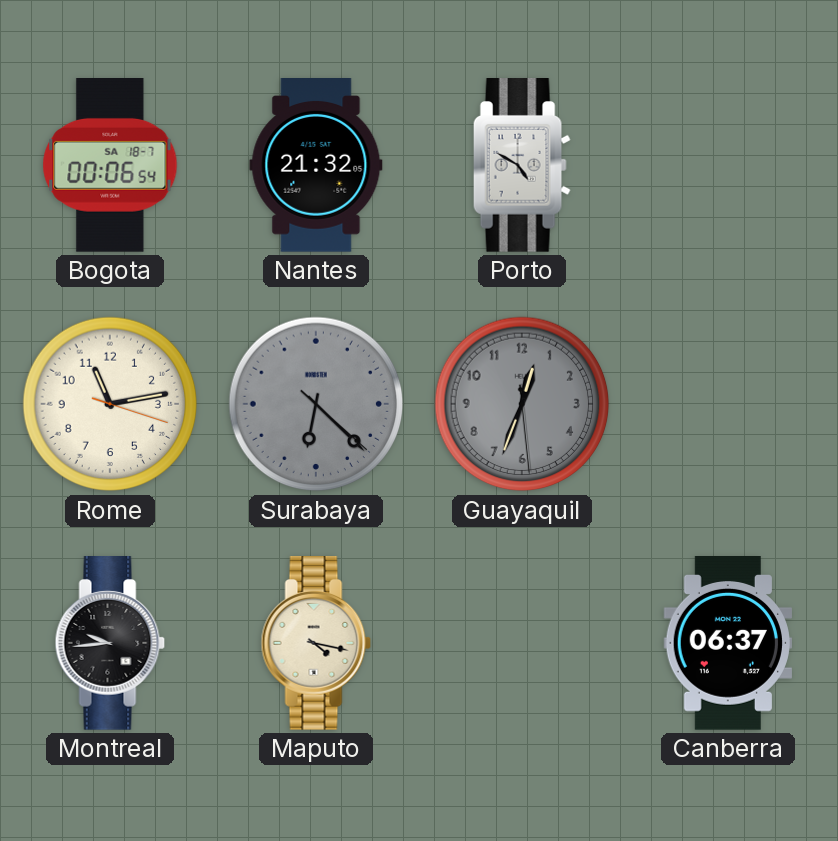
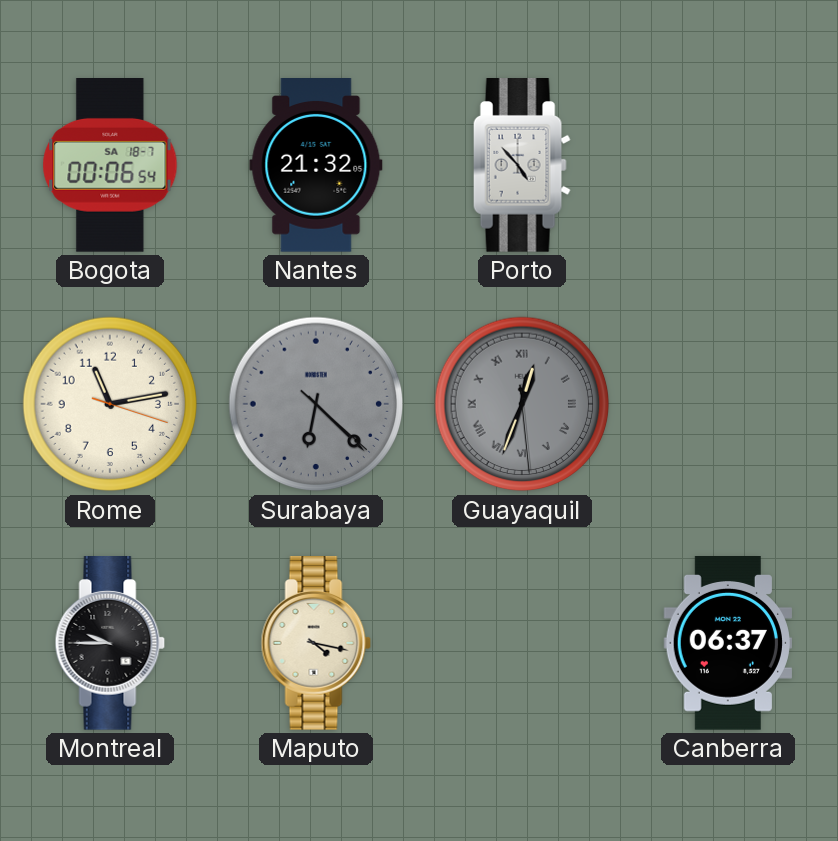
Porto: 4:50 -> 4:53
Guayaquil numerals: Arabic -> Roman
Montreal: 9:44 -> 9:45
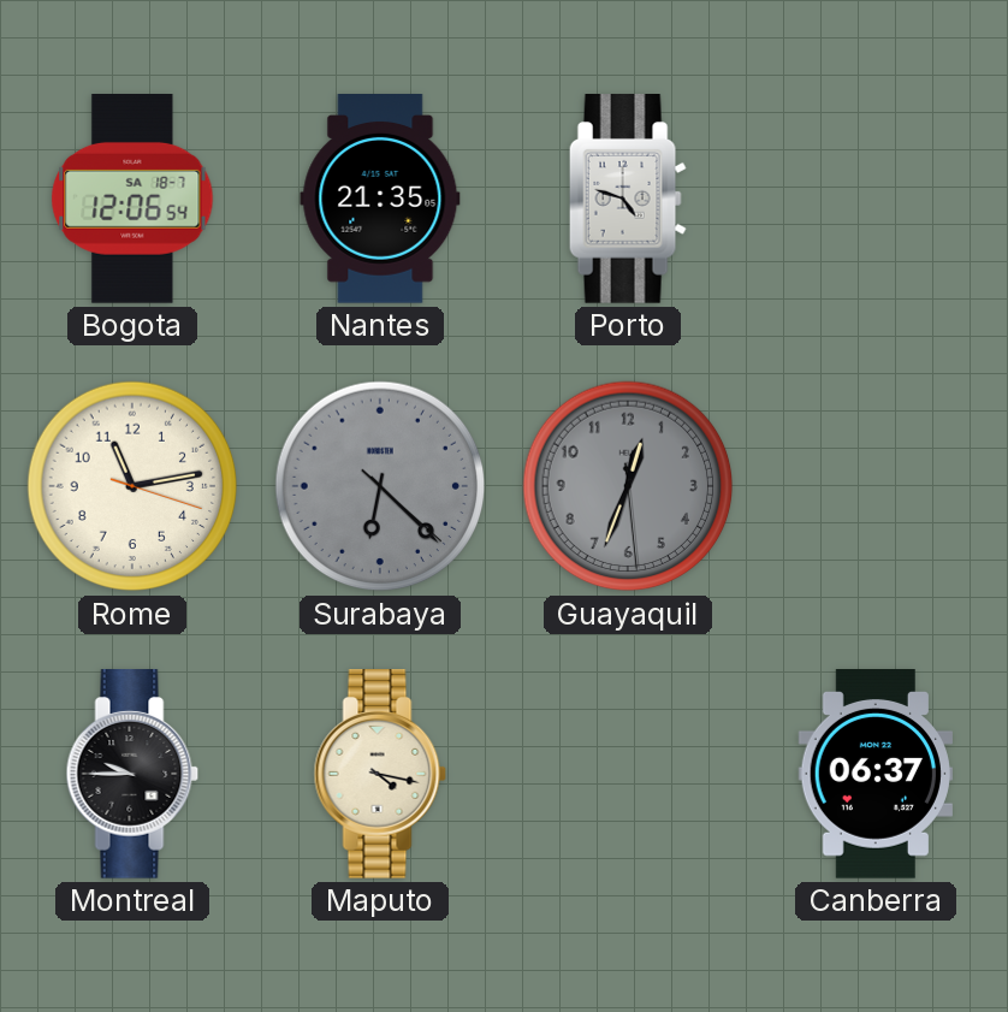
Bogota: 00:06 -> 12:06
Nantes: 21:32 -> 21:35
Porto: 4:53 -> 4:48
Guayaquil numerals: Roman -> Arabic
